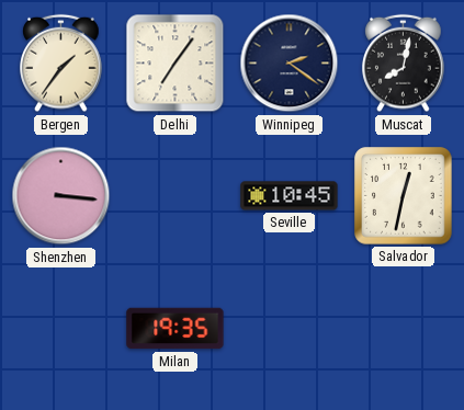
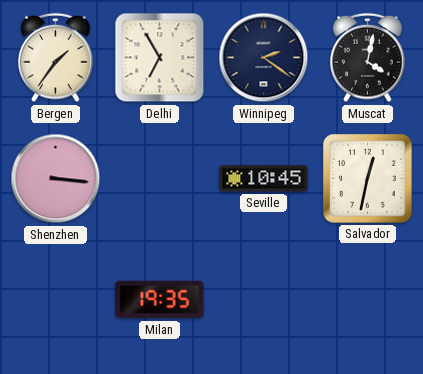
Delhi: 7:06 -> 6:55
Muscat: 8:02 -> 4:02
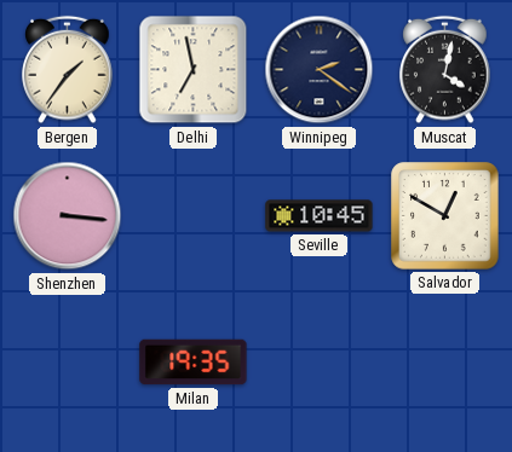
Delhi: 6:55 -> 6:58
Salvador: 12:32 -> 12:50
